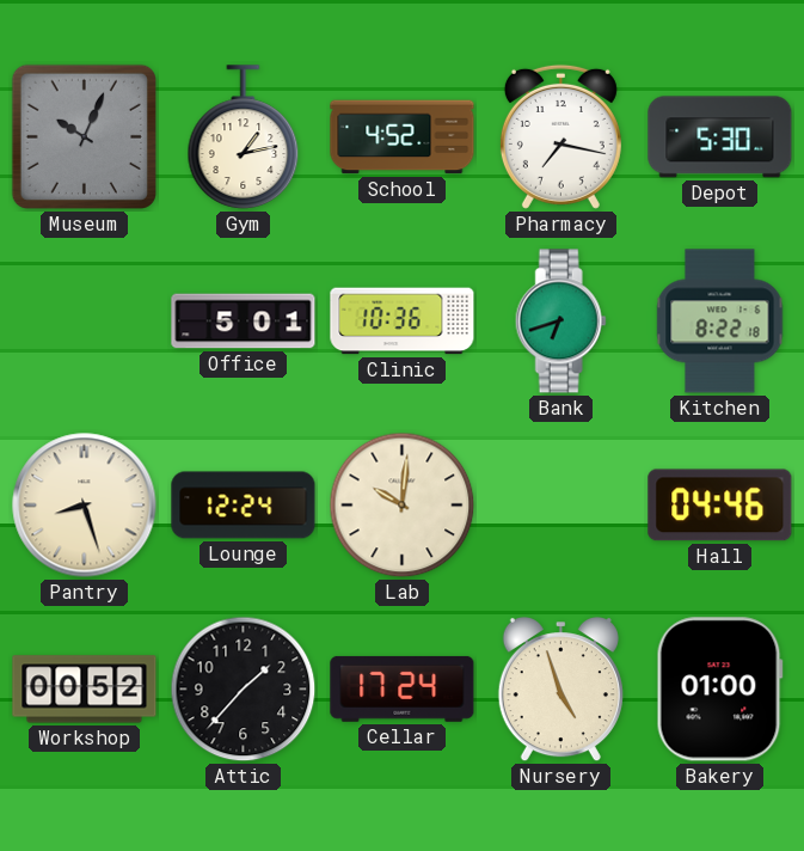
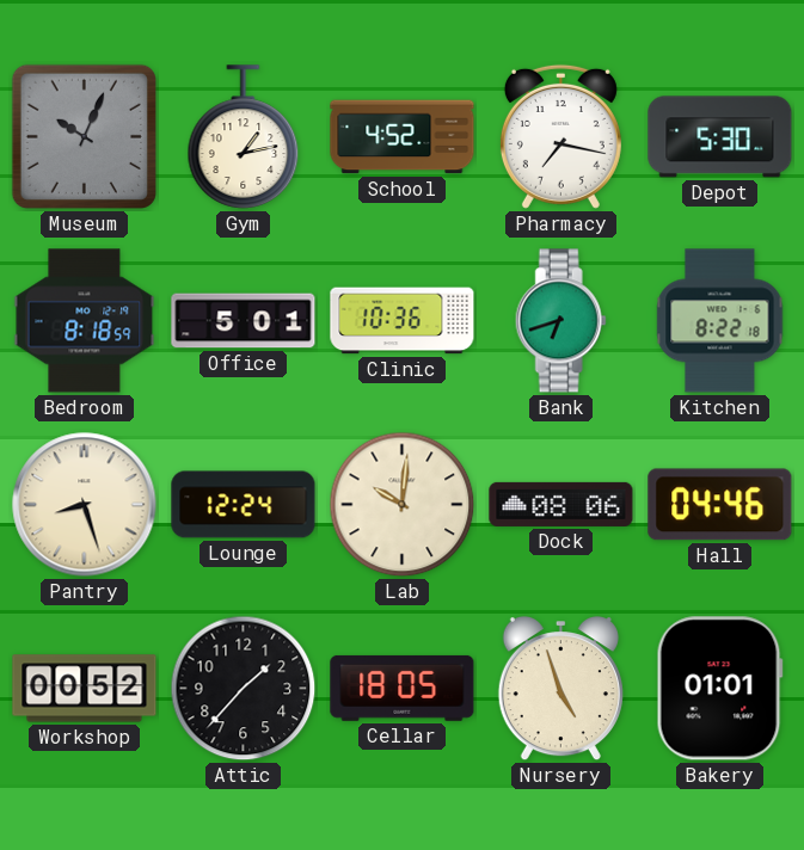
Bedroom: none -> 8:18
Dock: none -> 08:06
Cellar: 17:24 -> 18:05
Bakery: 01:00 -> 01:01
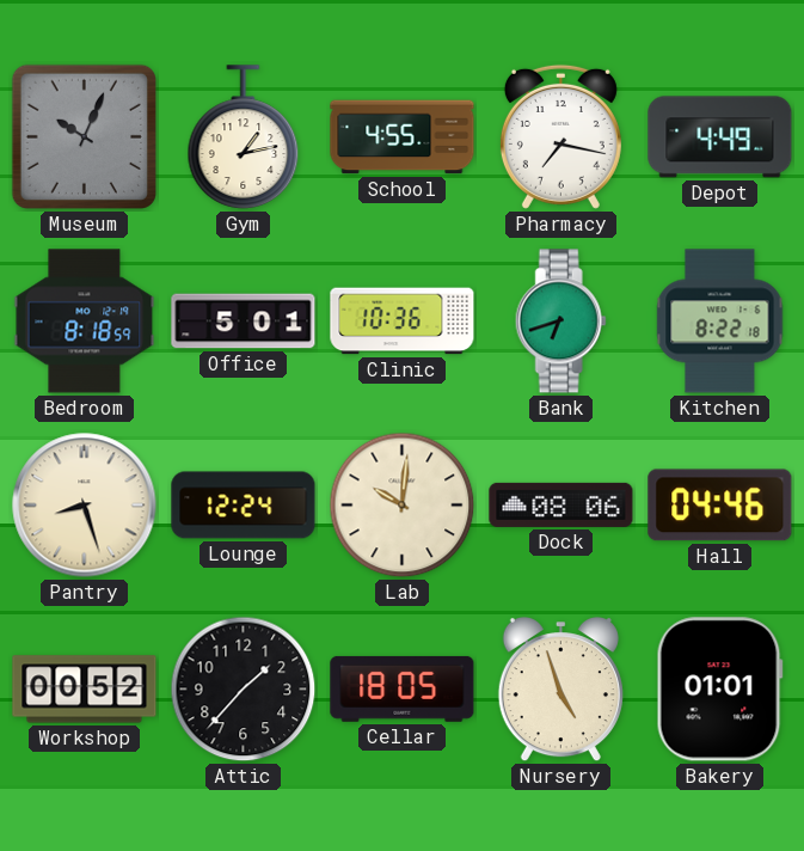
School: 4:52 -> 4:55
Depot: 5:30 -> 4:49
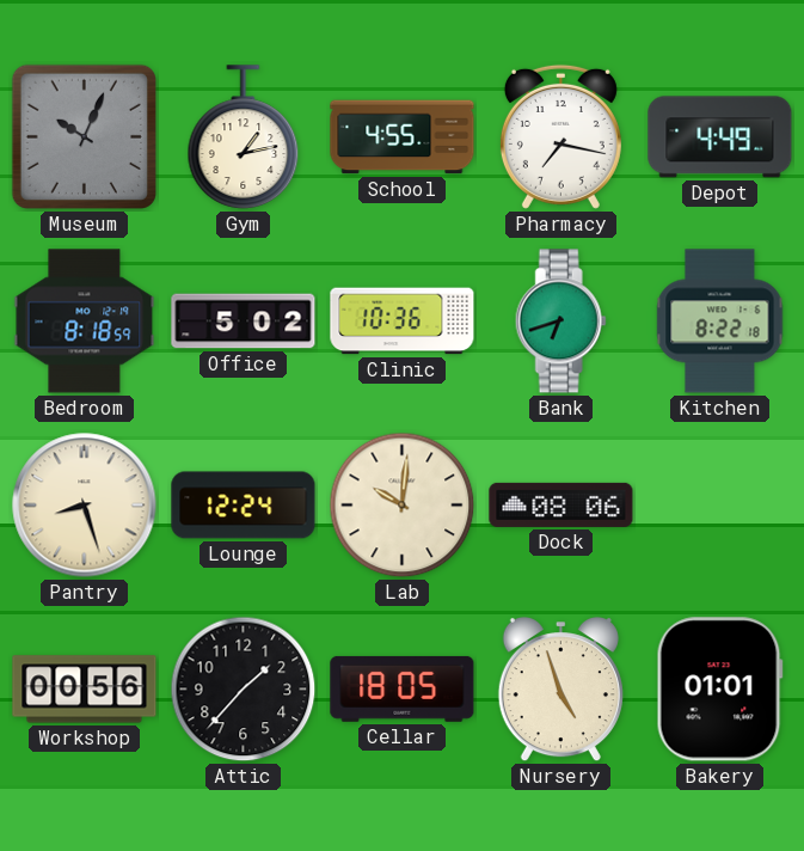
Office: 5:01 -> 5:02
Hall: 04:46 -> none
Workshop: 00:52 -> 00:56
